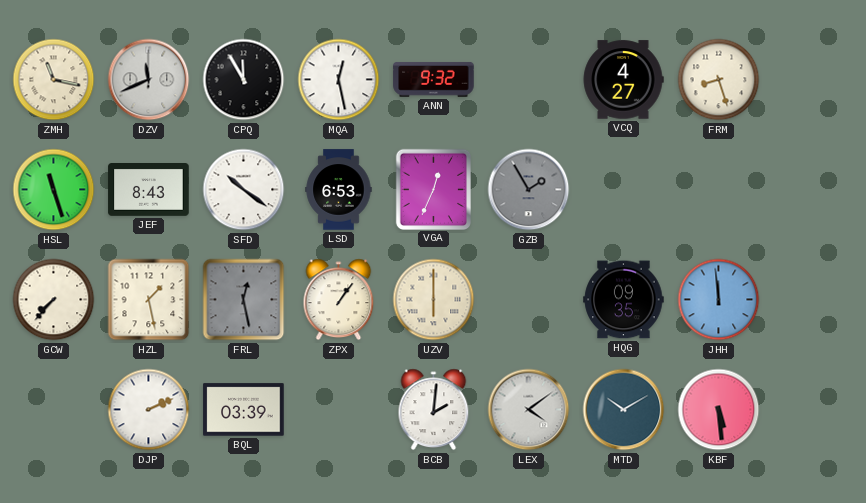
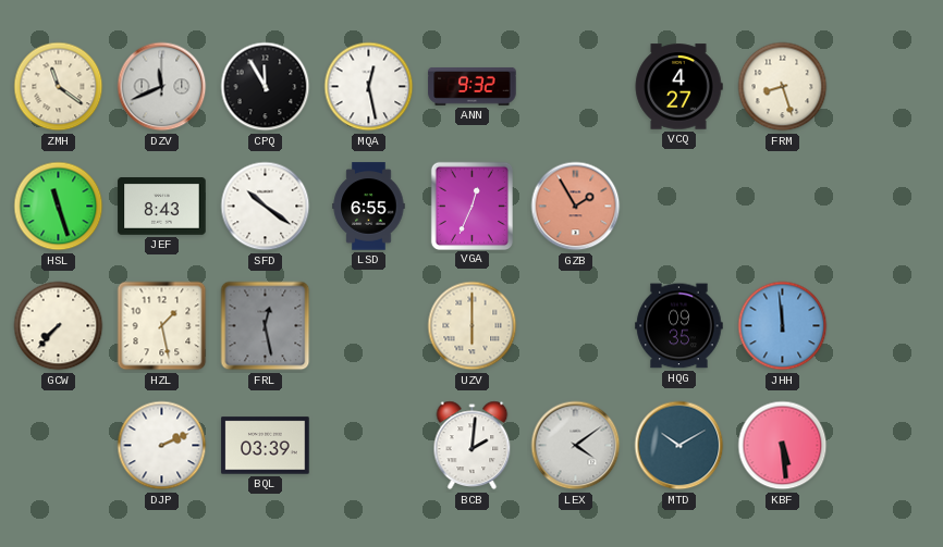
ZMH: 11:17 -> 11:21
LSD: 6:53 -> 6:55
GZB dial: grey -> salmon
ZPX: 1:06 -> none
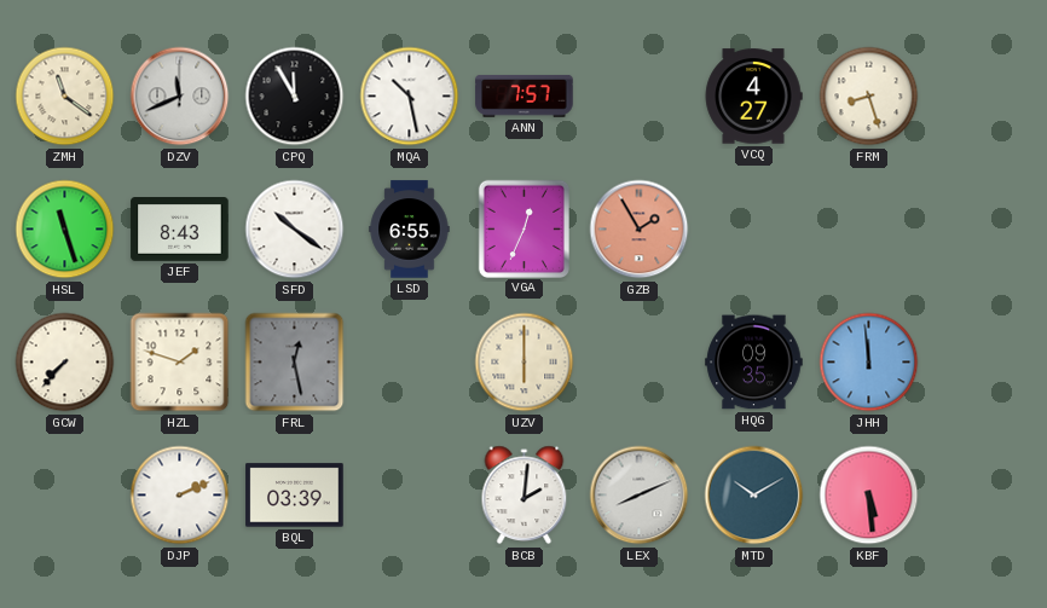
MQA: 12:28 -> 10:28
ANN: 9:32 -> 7:57
HZL: 1:28 -> 1:48
LEX: 4:09 -> 8:11
